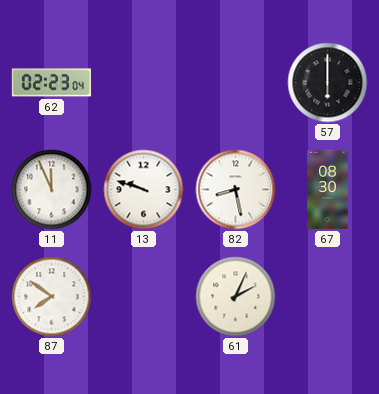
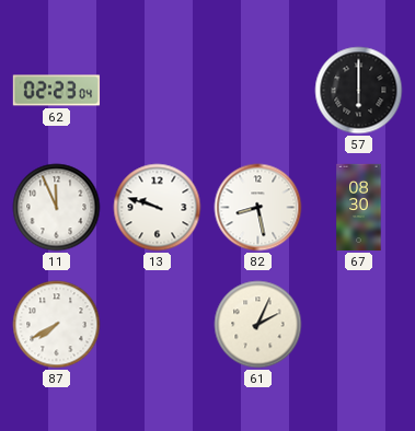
87: 7:51 -> 7:40
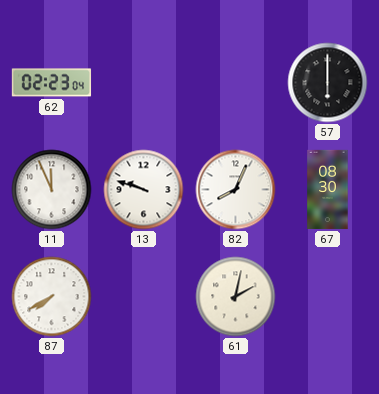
82: 8:28 -> 8:04
61: 2:04 -> 2:02
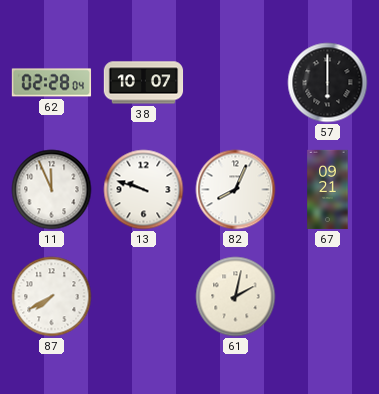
62: 02:23 -> 02:28
38: none -> 10:07
67: 08:30 -> 09:21
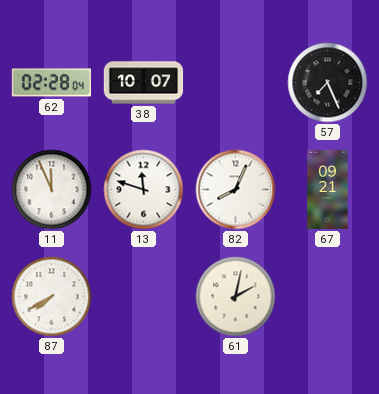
57: 6:00 -> 7:26
13: 9:48 -> 11:48
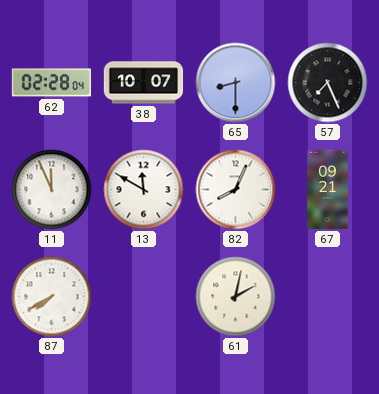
65: none -> 8:30
13: 11:48 -> 11:50
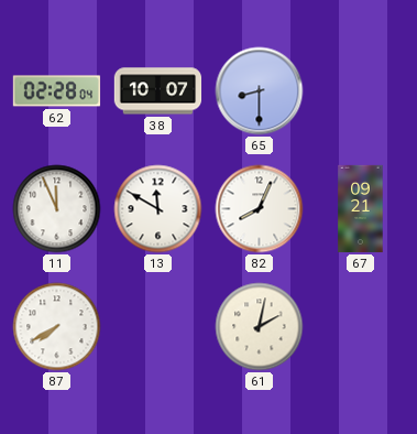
57: 7:26 -> none
